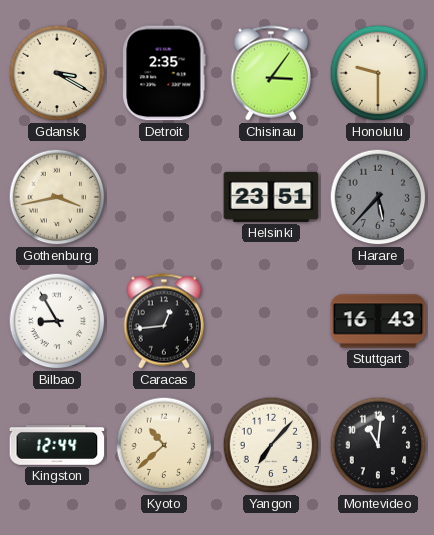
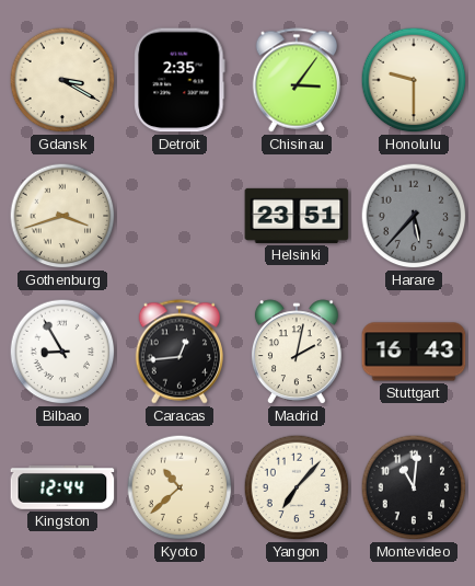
Gothenburg: 3:43 -> 3:42
Madrid: none -> 2:02
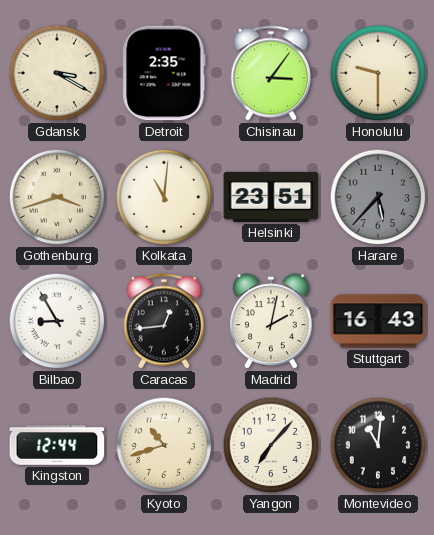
Kolkata: none -> 11:01
Kyoto: 10:38 -> 10:42
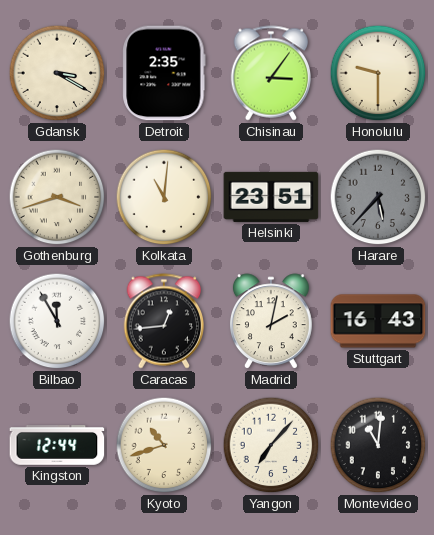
Bilbao: 8:55 -> 11:55
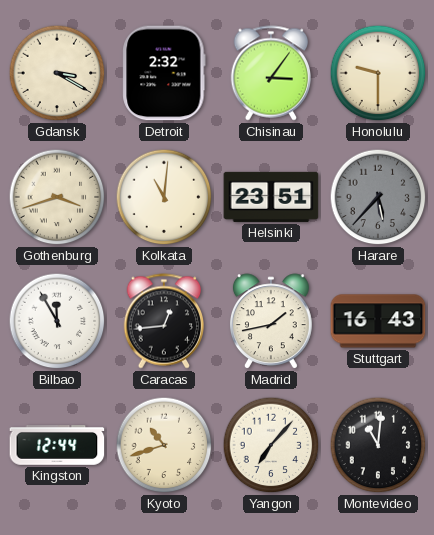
Detroit: 2:35 -> 2:32
Madrid: 2:02 -> 1:43
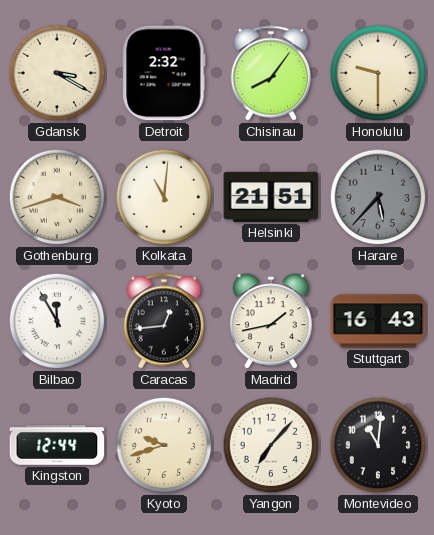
Chisinau: 3:06 -> 8:06
Helsinki: 23:51 -> 21:51
Kyoto: 10:42 -> 9:42
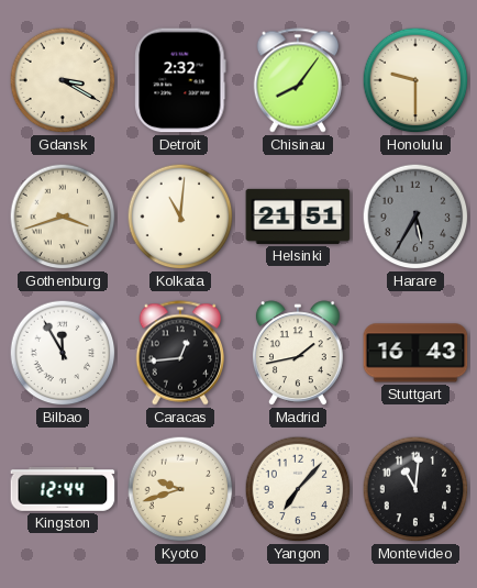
Harare: 5:37 -> 5:35
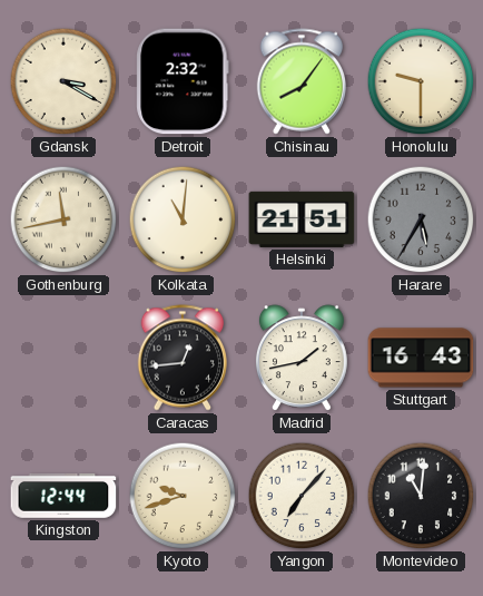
Gothenburg: 3:42 -> 11:43
Bilbao: 11:55 -> none
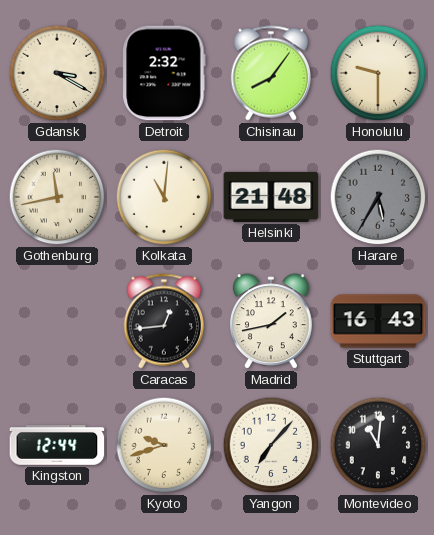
Helsinki: 21:51 -> 21:48
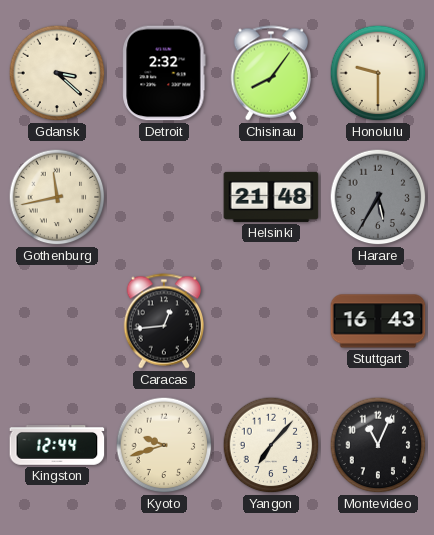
Gdansk: 3:20 -> 3:22
Kolkata: 11:01 -> none
Madrid: 1:43 -> none
Montevideo: 11:01 -> 11:04
